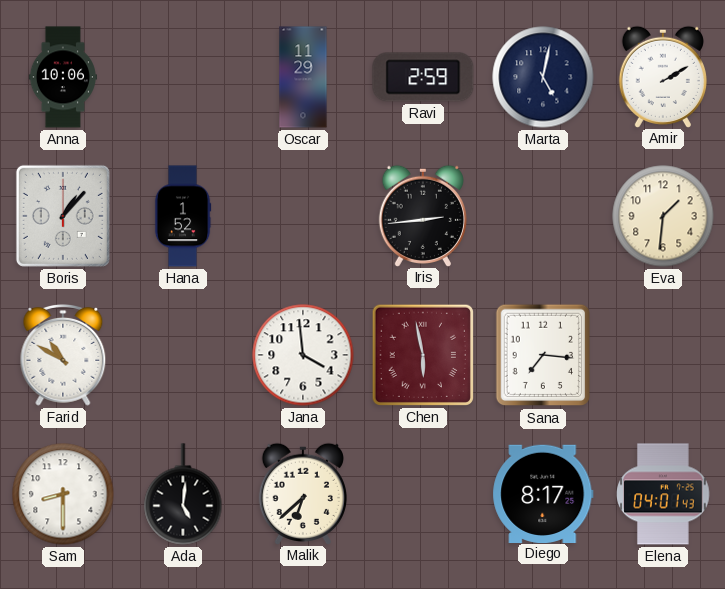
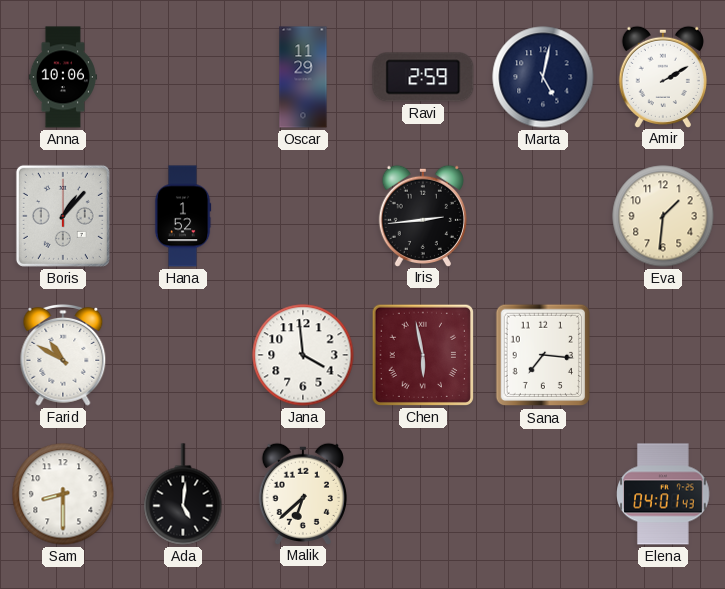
Diego: 8:17 -> none
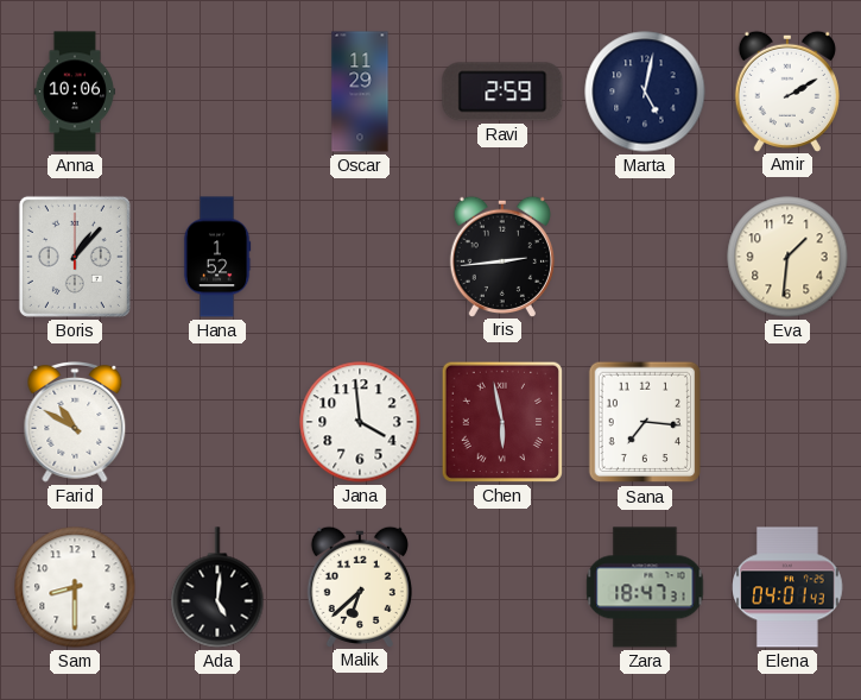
Zara: none -> 18:47
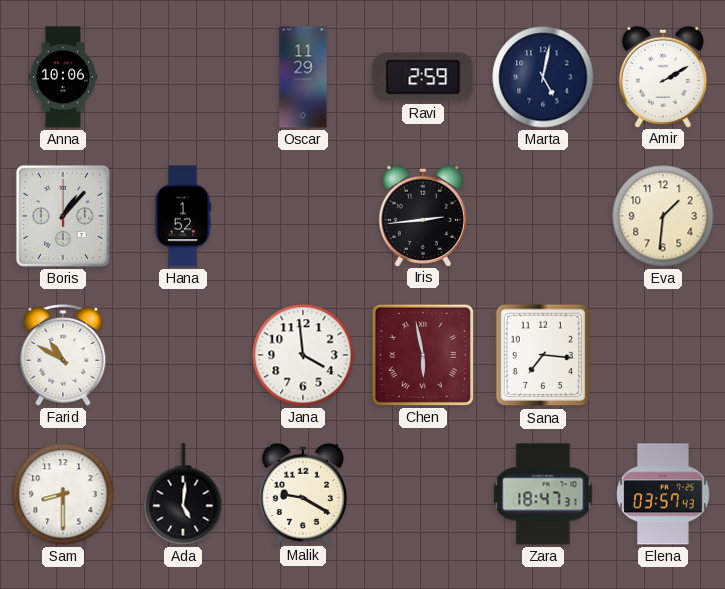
Malik: 6:38 -> 9:20
Elena: 04:01 -> 03:57
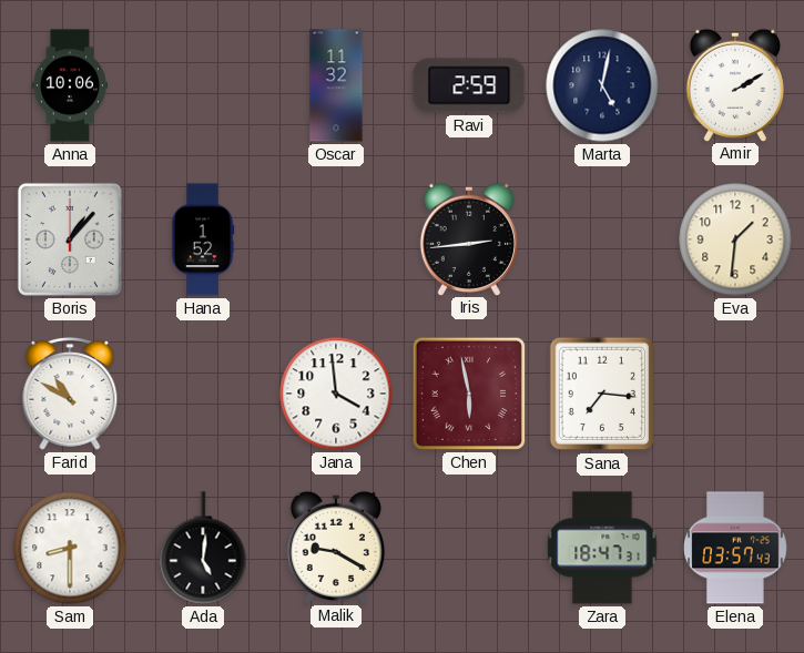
Oscar: 11:29 -> 11:32
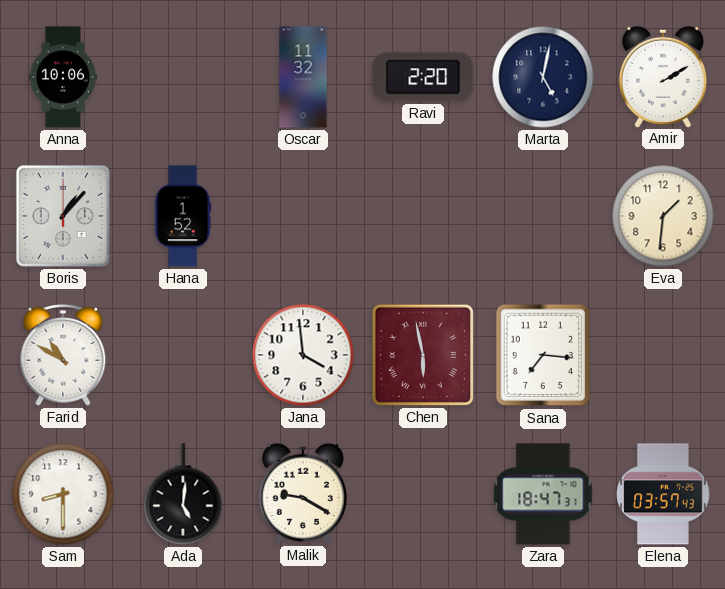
Ravi: 2:59 -> 2:20
Iris: 2:44 -> none
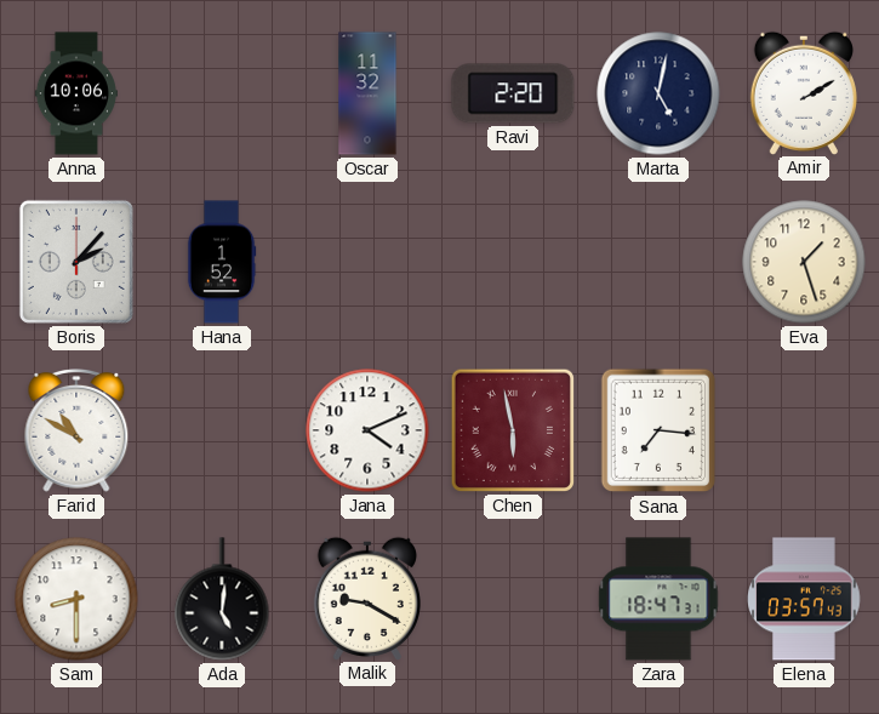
Boris: 1:07 -> 2:07
Eva: 1:31 -> 1:27
Jana: 3:59 -> 4:11
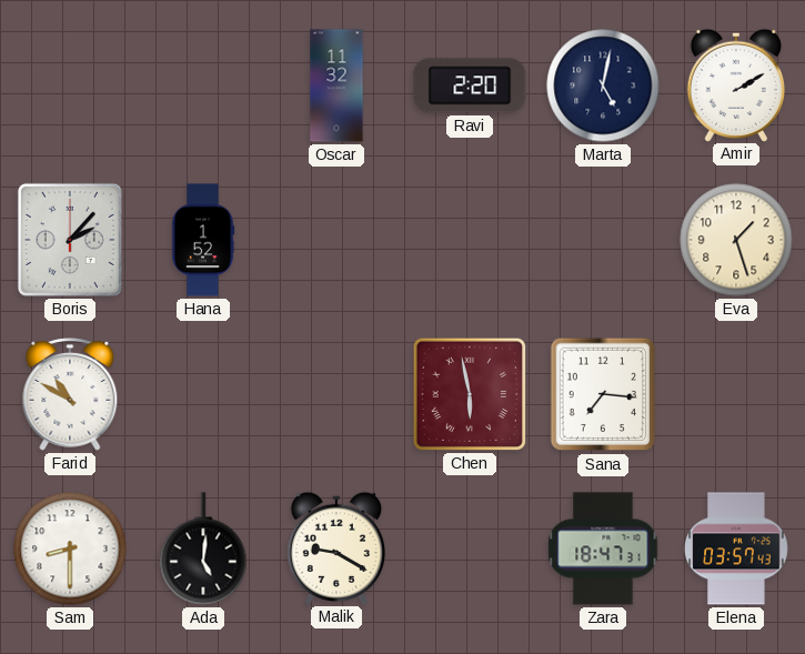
Anna: 10:06 -> none
Jana: 4:11 -> none
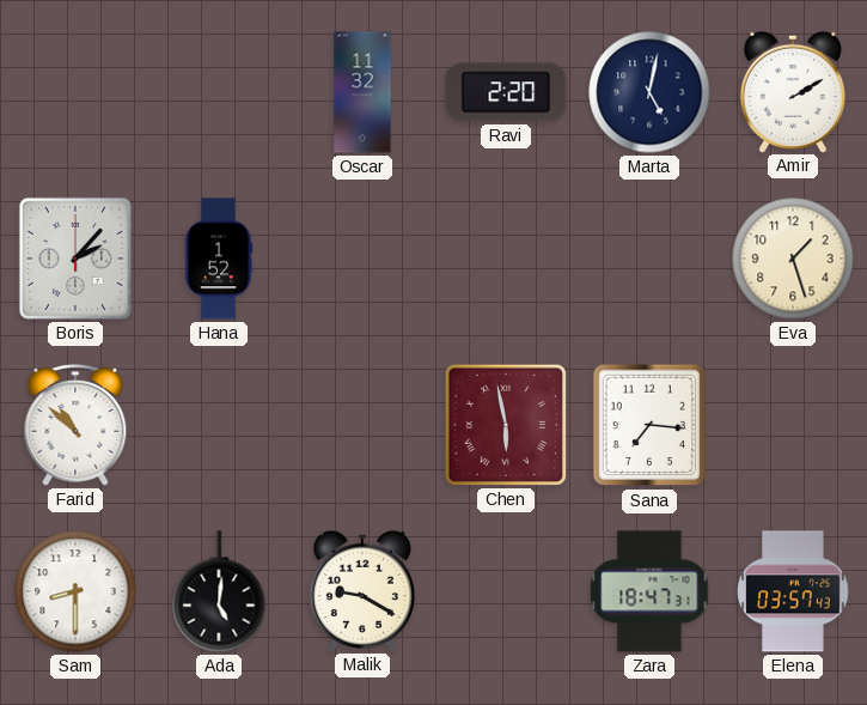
Farid: 10:50 -> 10:52
